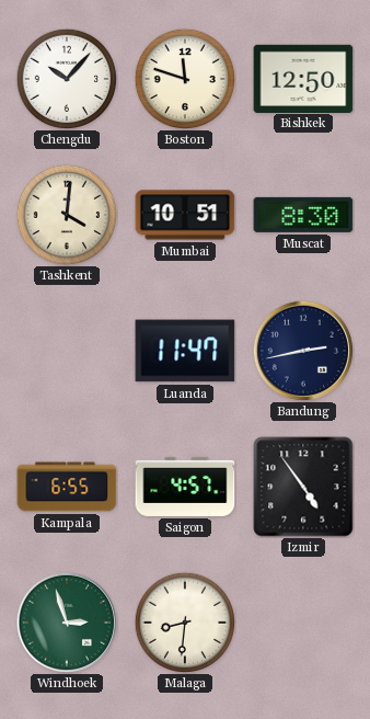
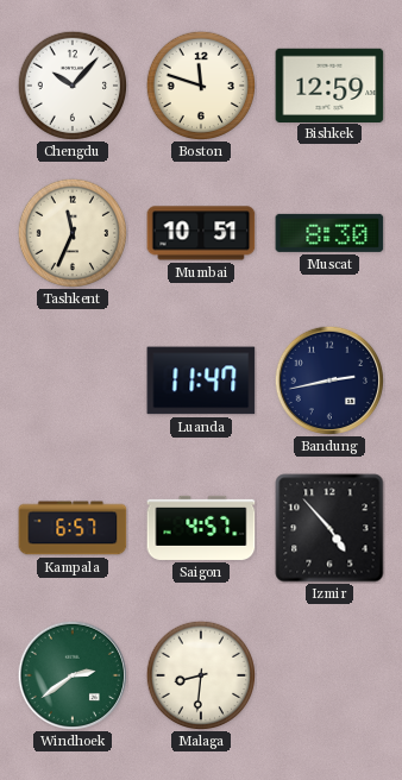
Bishkek: 12:50 -> 12:59
Tashkent: 4:01 -> 11:34
Kampala: 6:55 -> 6:57
Izmir: 4:54 -> 4:53
Windhoek: 2:57 -> 2:39
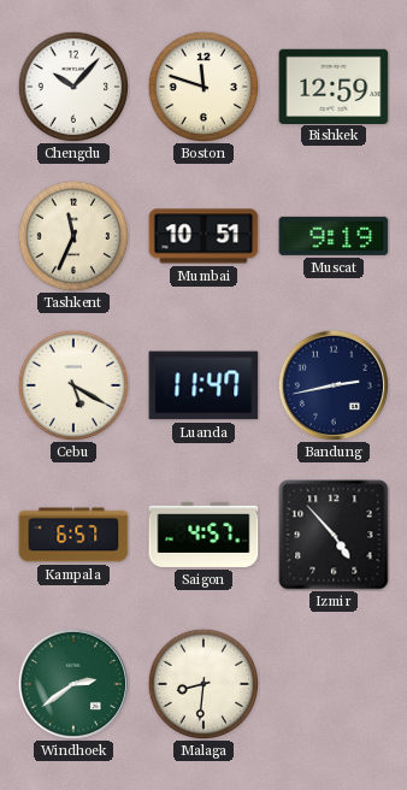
Muscat: 8:30 -> 9:19
Cebu: none -> 5:20
